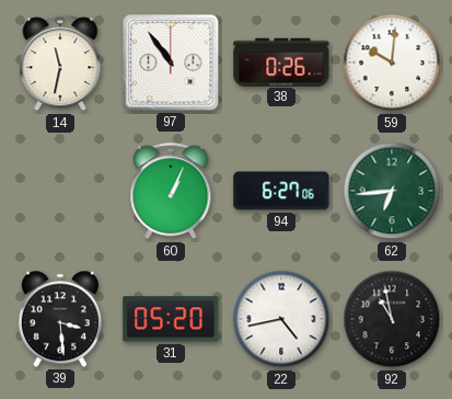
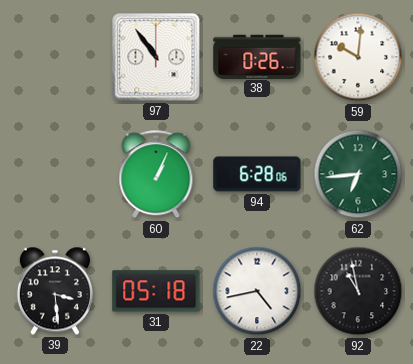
14: 11:32 -> none
94: 6:27 -> 6:28
31: 05:20 -> 05:18
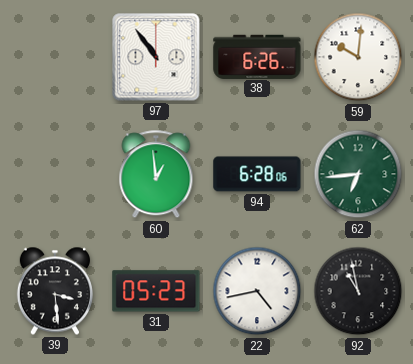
38: 0:26 -> 6:26
60: 1:04 -> 12:59
31: 05:18 -> 05:23
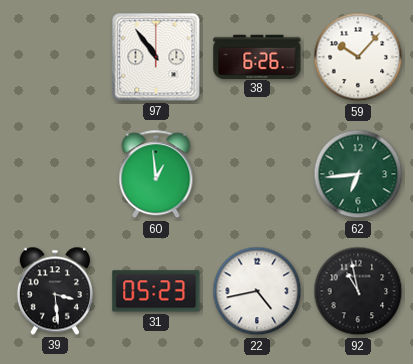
59: 10:01 -> 10:07
94: 6:28 -> none
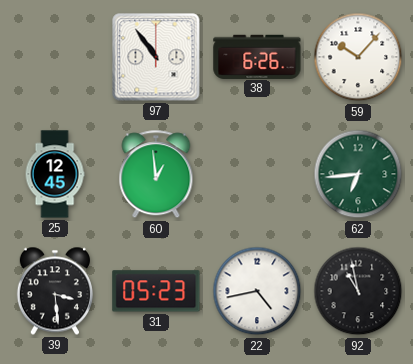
25: none -> 12:45
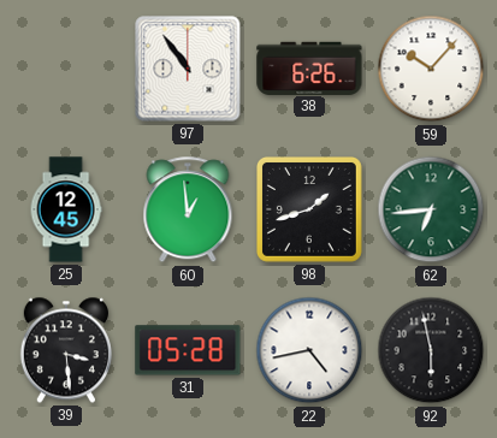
98: none -> 1:42
31: 05:23 -> 05:28
92: 10:58 -> 5:58
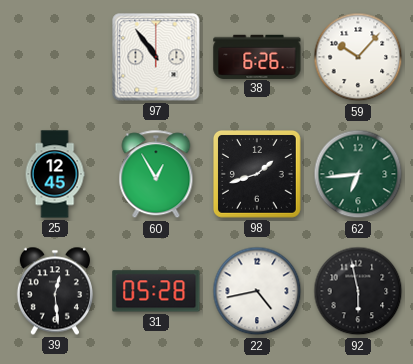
60: 12:59 -> 12:55
39: 3:29 -> 12:29
